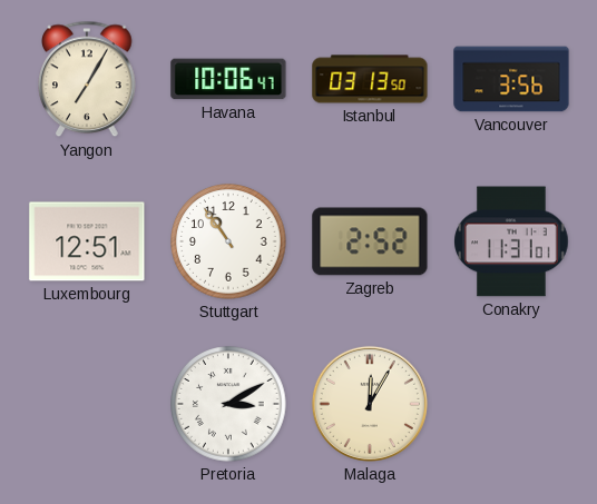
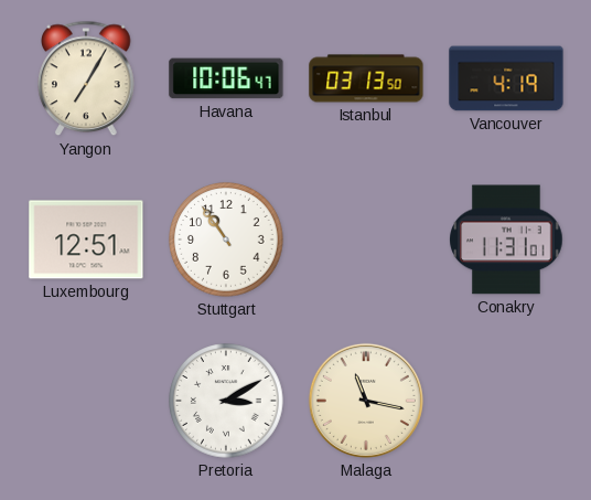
Vancouver: 3:56 -> 4:19
Zagreb: 2:52 -> none
Malaga: 12:05 -> 11:17
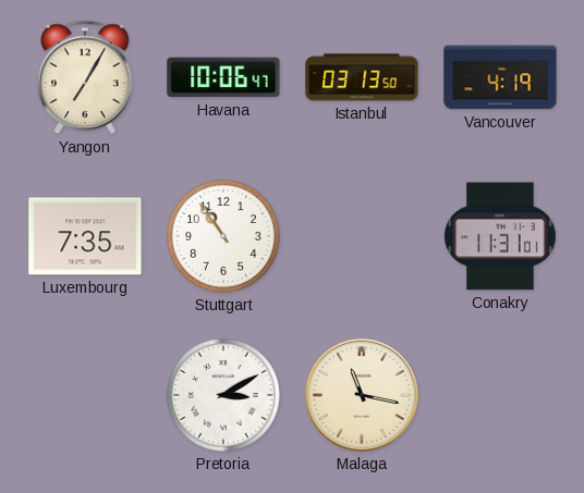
Luxembourg: 12:51 -> 7:35
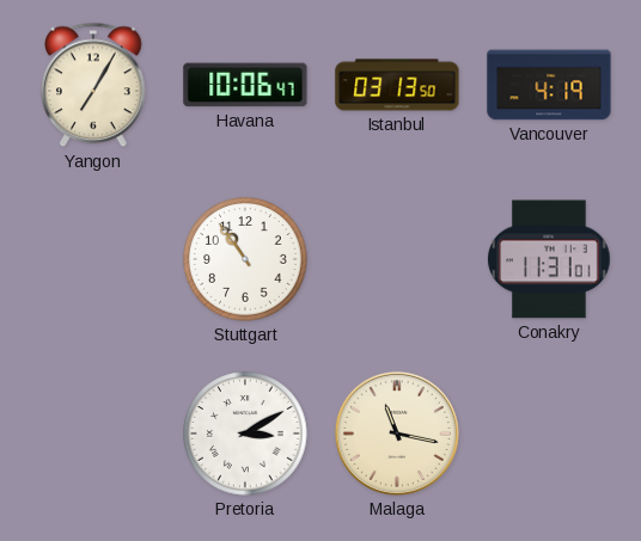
Luxembourg: 7:35 -> none
